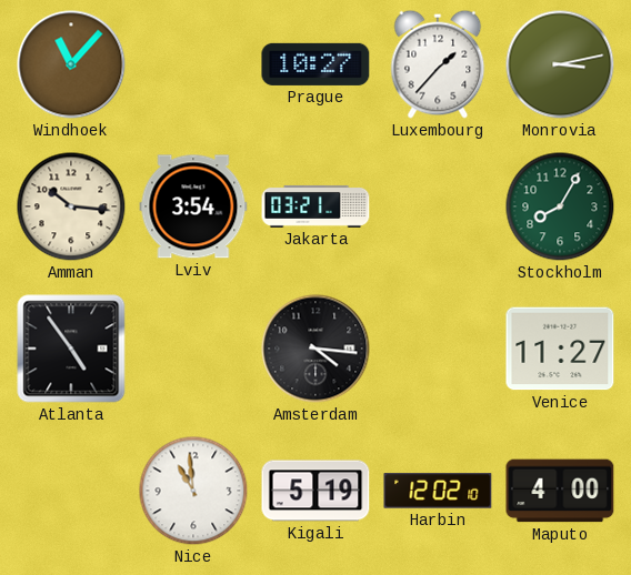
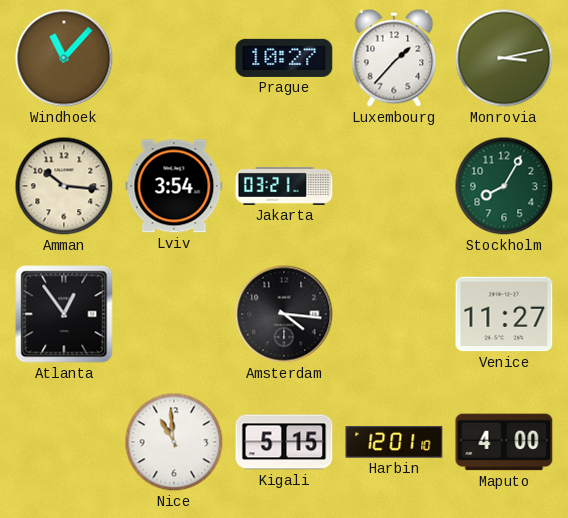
Atlanta: 4:54 -> 12:54
Kigali: 5:19 -> 5:15
Harbin: 12:02 -> 12:01
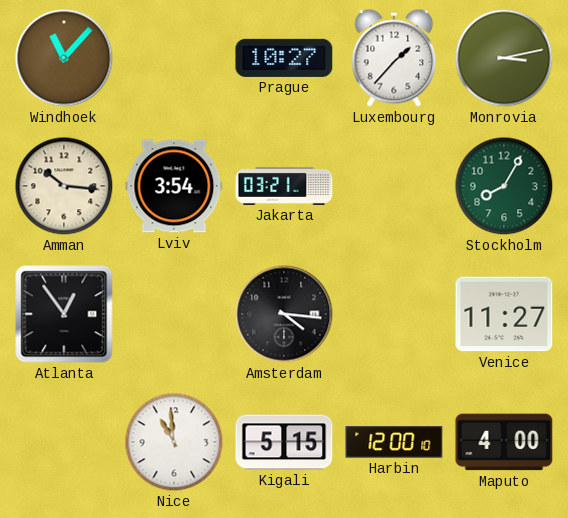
Harbin: 12:01 -> 12:00
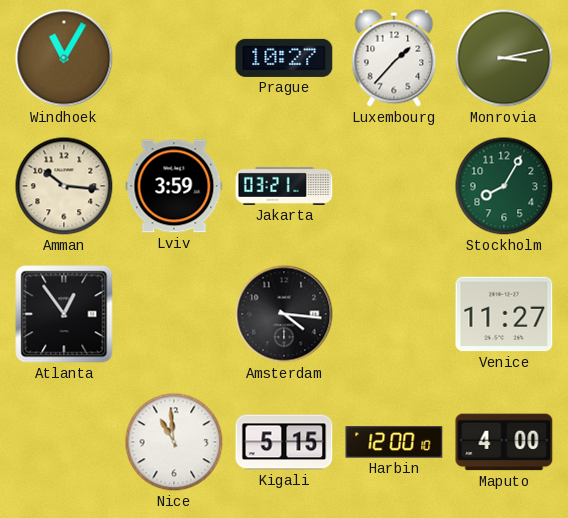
Windhoek: 11:07 -> 11:05
Lviv: 3:54 -> 3:59
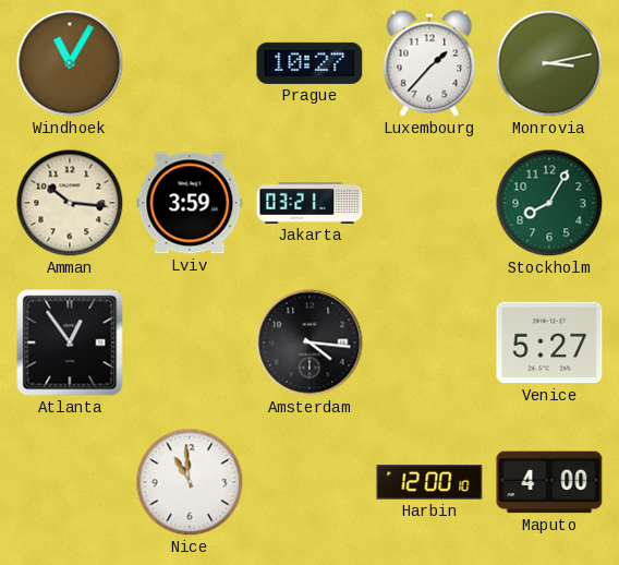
Venice: 11:27 -> 5:27
Kigali: 5:15 -> none
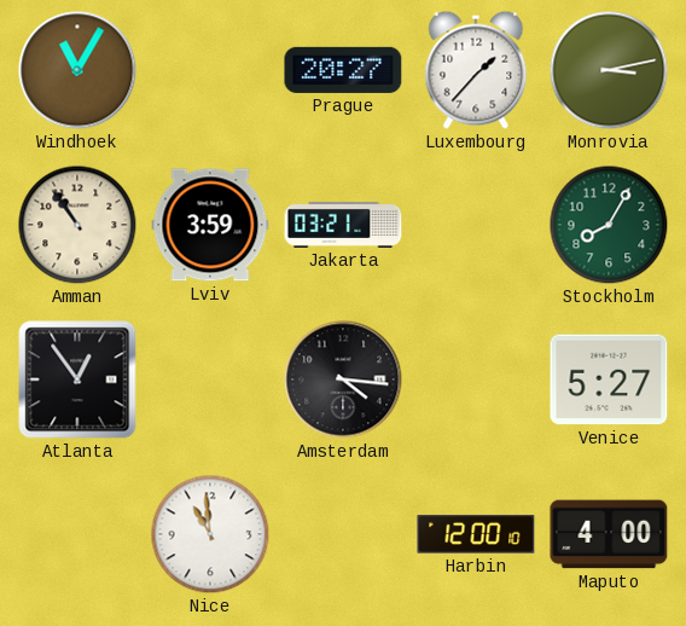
Prague: 10:27 -> 20:27
Amman: 10:16 -> 10:54
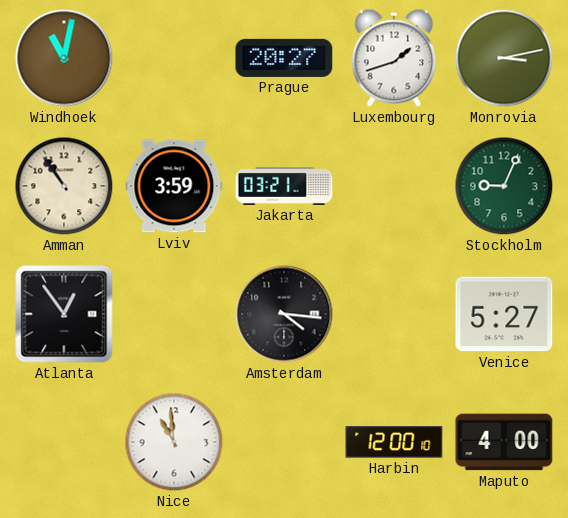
Windhoek: 11:05 -> 11:02
Luxembourg: 1:37 -> 1:42
Stockholm: 8:05 -> 9:04
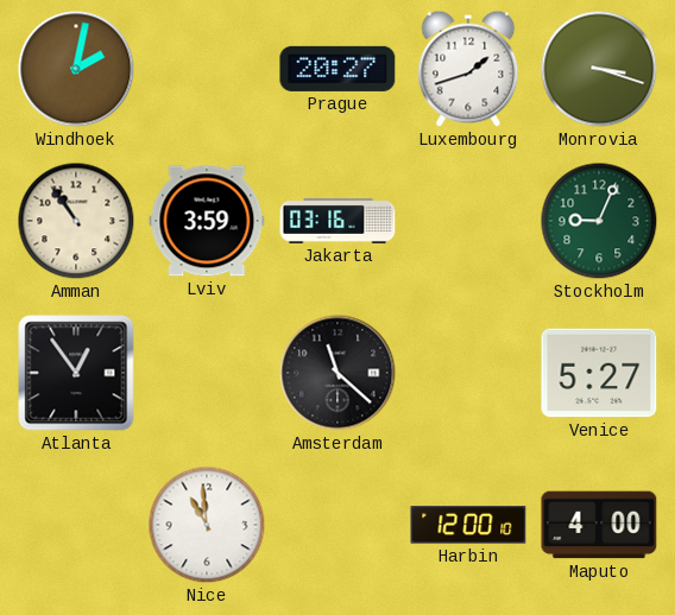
Windhoek: 11:02 -> 2:02
Monrovia: 3:13 -> 3:18
Jakarta: 03:21 -> 03:16
Amsterdam: 4:16 -> 11:22
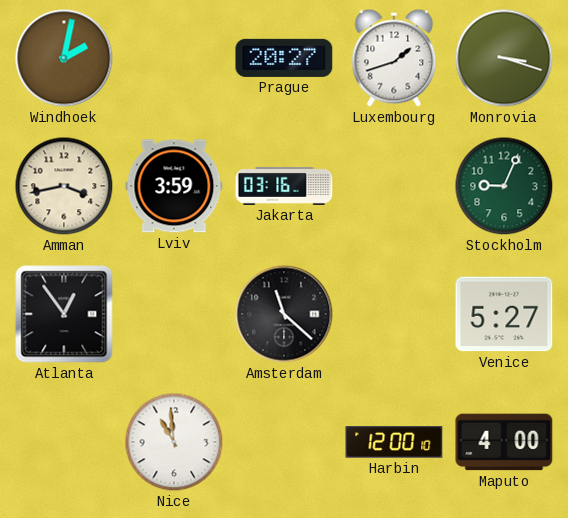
Amman: 10:54 -> 3:43
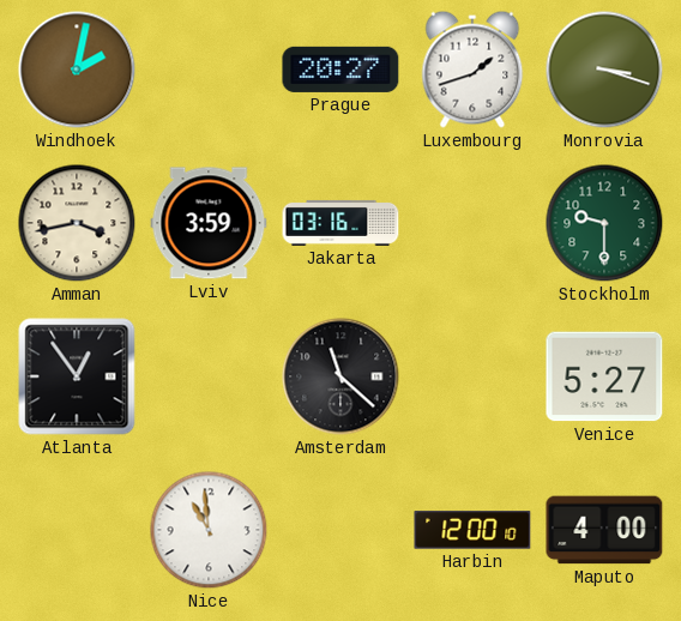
Stockholm: 9:04 -> 9:30
